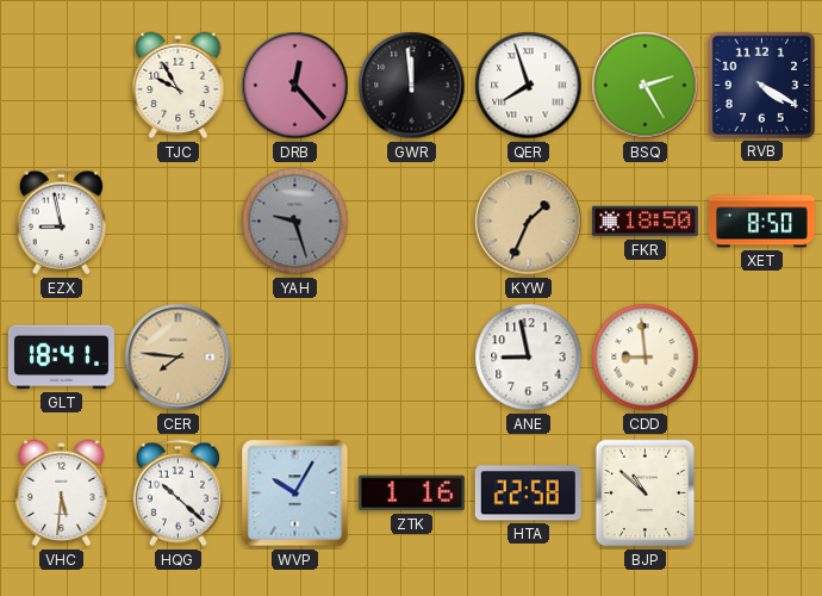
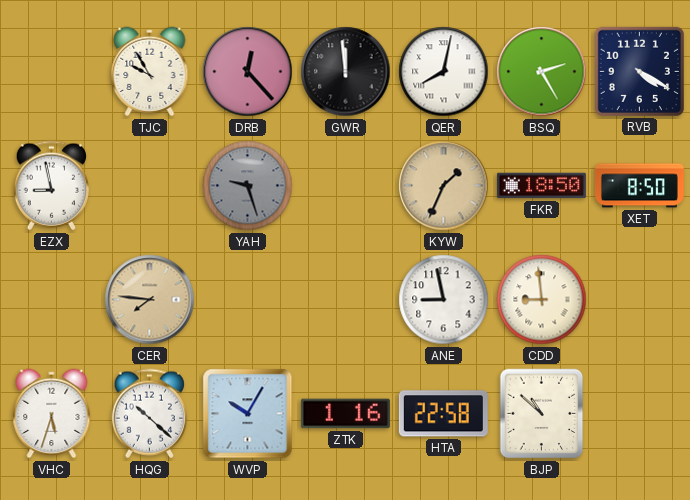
QER: 7:57 -> 8:02
GLT: 18:41 -> none
VHC: 5:31 -> 5:33
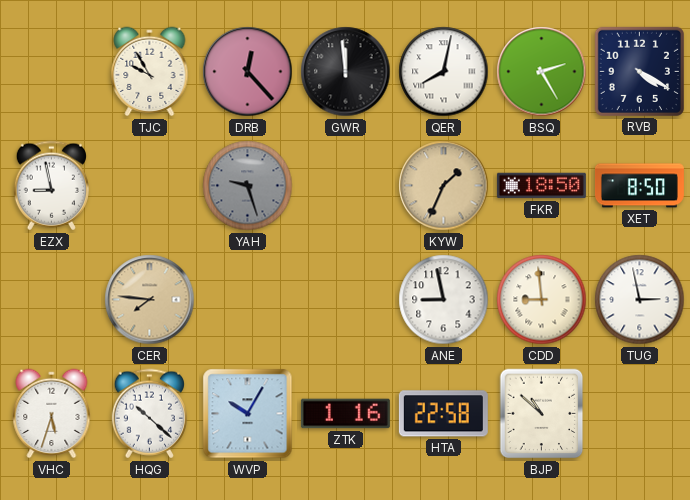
TUG: none -> 2:58
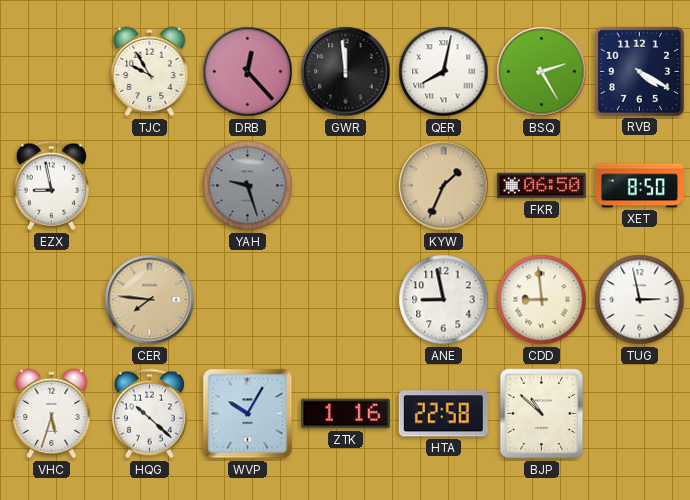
FKR: 18:50 -> 06:50
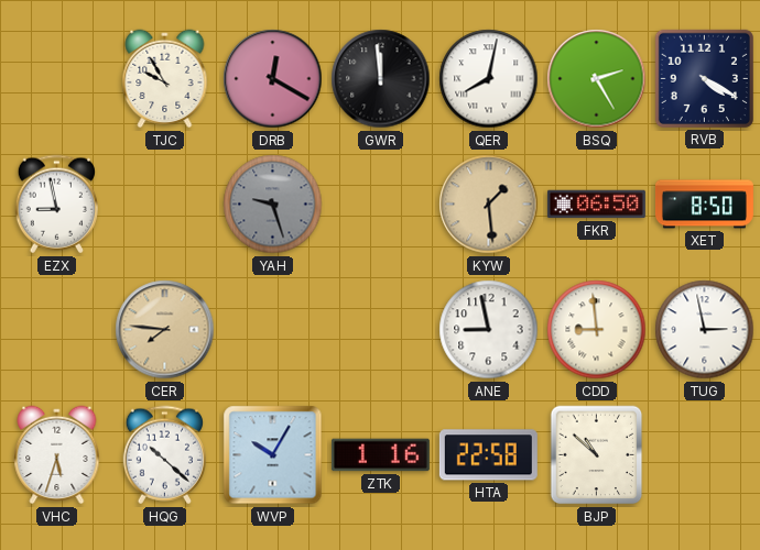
DRB: 12:23 -> 12:20
KYW: 1:34 -> 1:29
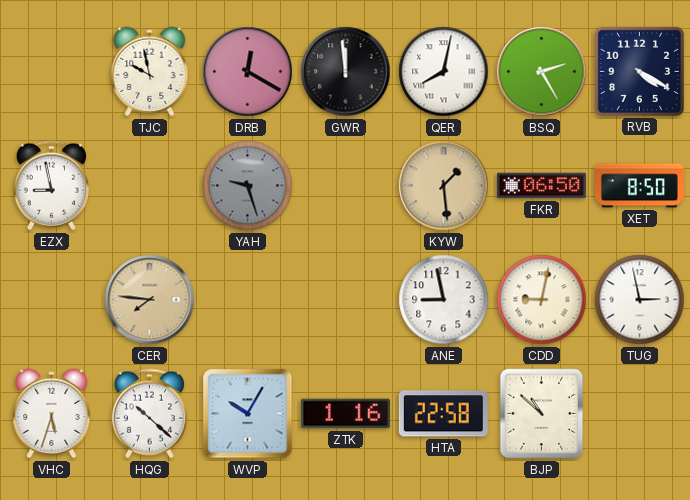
TJC: 9:55 -> 9:58
CDD: 8:59 -> 9:02
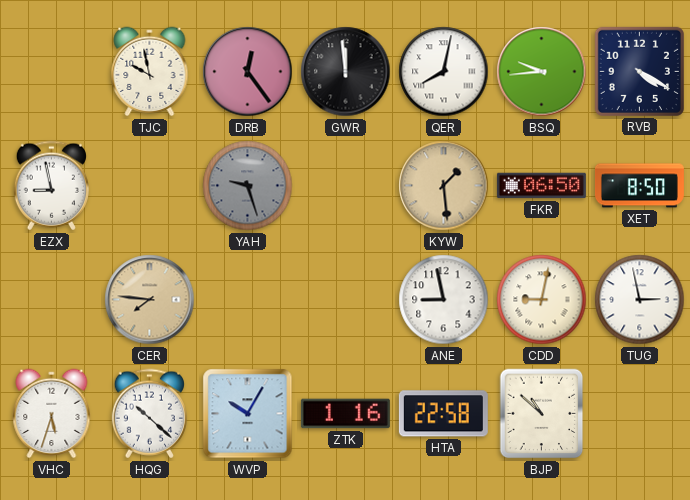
DRB: 12:20 -> 12:24
BSQ: 2:25 -> 9:44
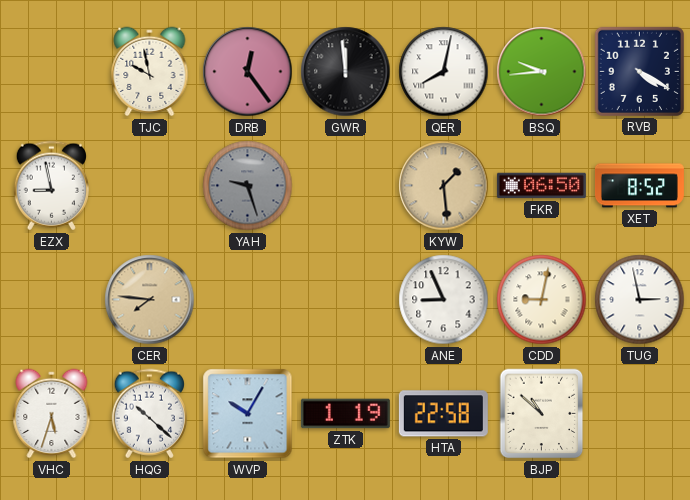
XET: 8:50 -> 8:52
ANE: 8:58 -> 8:56
ZTK: 1:16 -> 1:19
